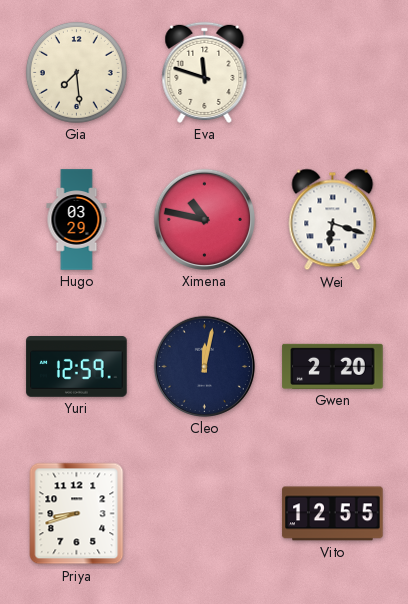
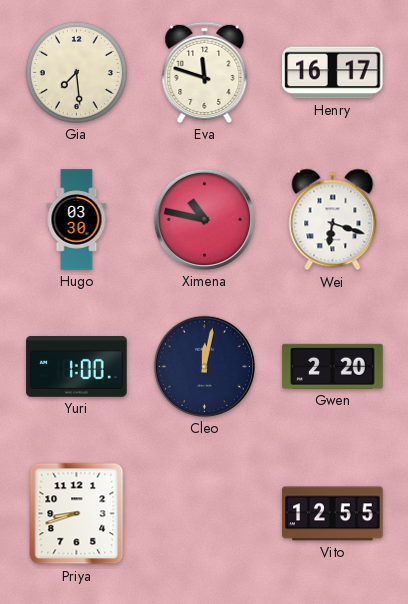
Henry: none -> 16:17
Hugo: 03:29 -> 03:30
Yuri: 12:59 -> 1:00
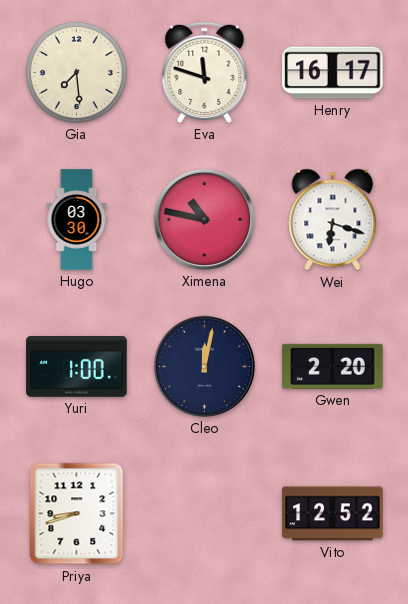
Vito: 12:55 -> 12:52
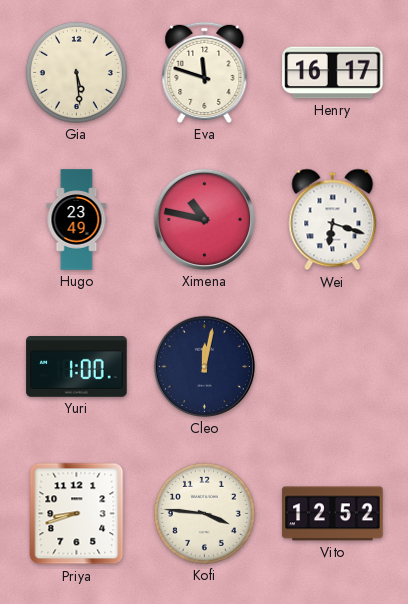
Gia: 7:29 -> 5:29
Hugo: 03:30 -> 23:49
Gwen: 2:20 -> none
Kofi: none -> 3:46
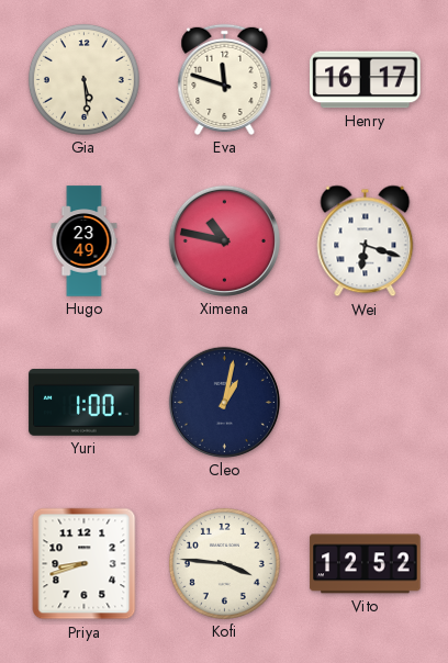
Cleo: 12:02 -> 1:02
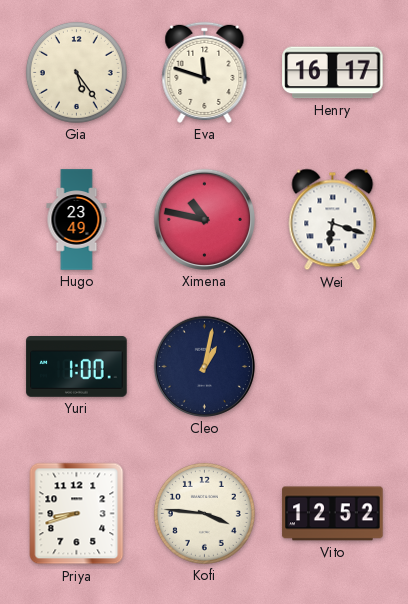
Gia: 5:29 -> 5:24
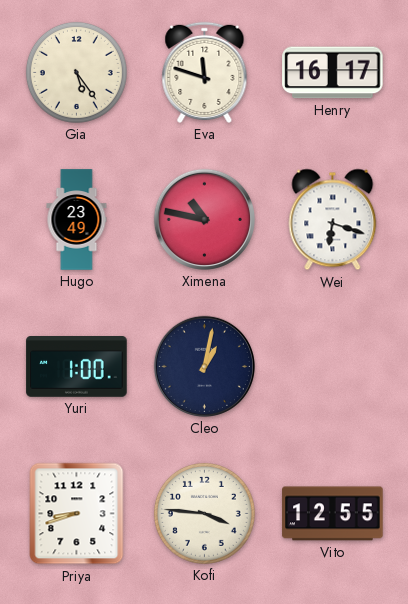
Vito: 12:52 -> 12:55
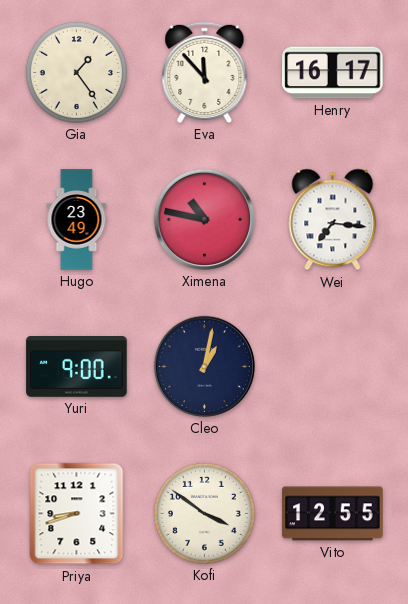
Gia: 5:24 -> 1:24
Eva: 11:48 -> 11:53
Wei: 6:18 -> 7:16
Yuri: 1:00 -> 9:00
Kofi: 3:46 -> 3:51
